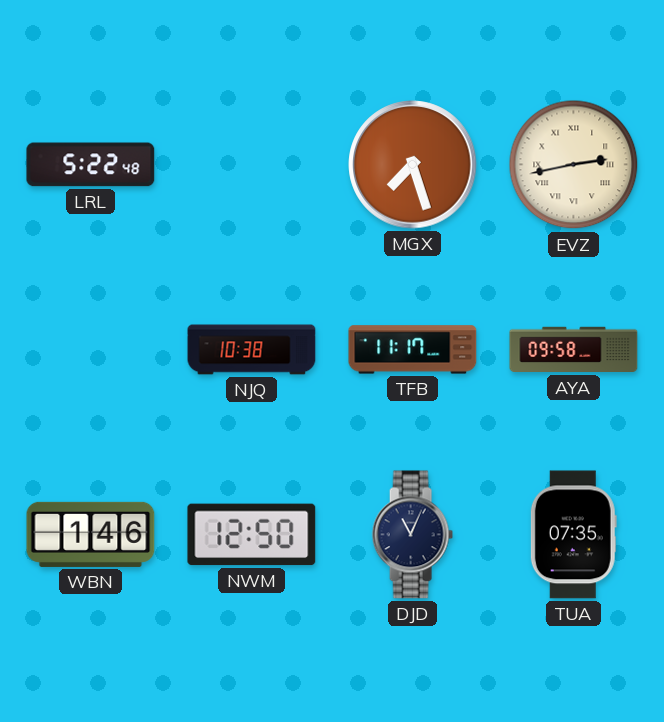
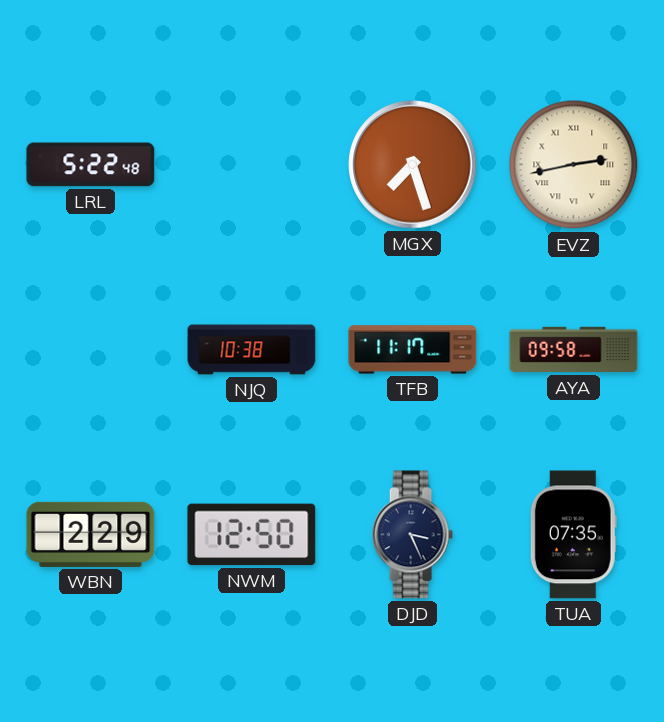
WBN: 1:46 -> 2:29
DJD: 11:04 -> 3:26
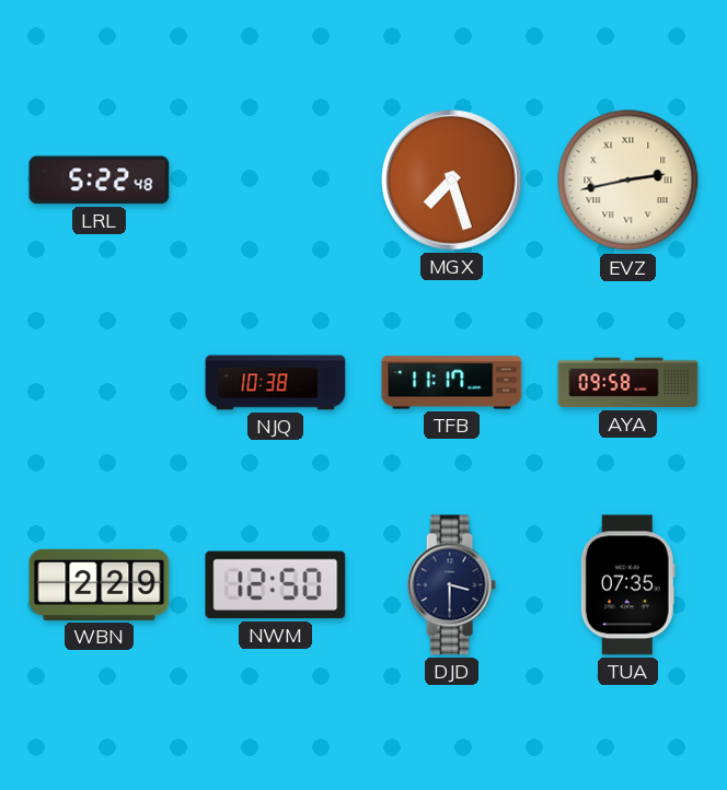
DJD: 3:26 -> 3:30
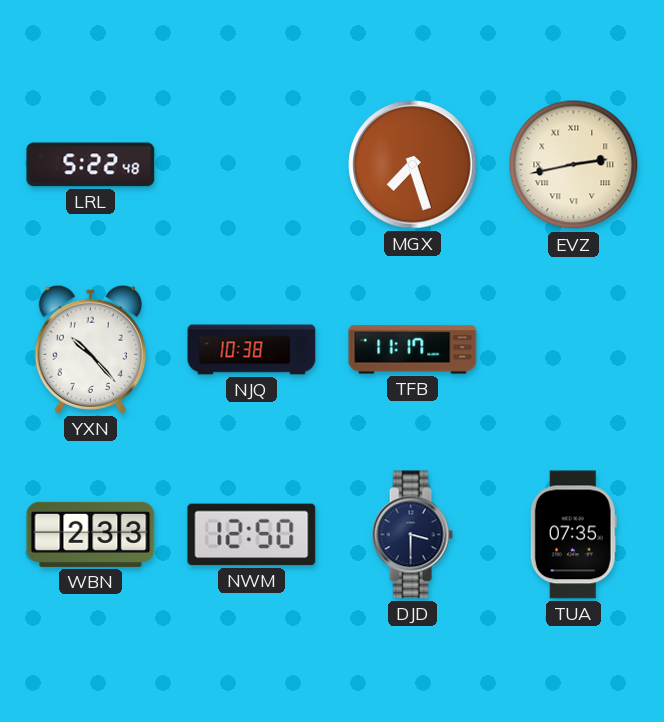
YXN: none -> 10:23
AYA: 09:58 -> none
WBN: 2:29 -> 2:33
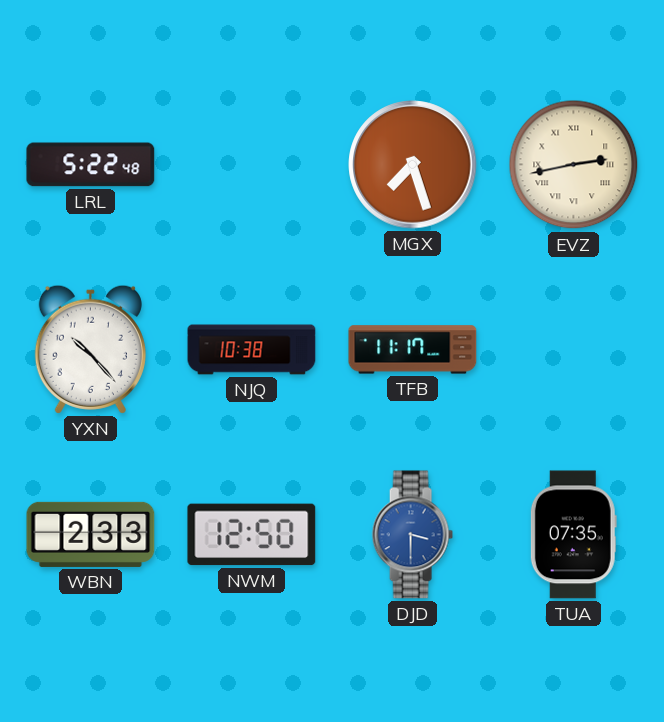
DJD dial: navy -> blue
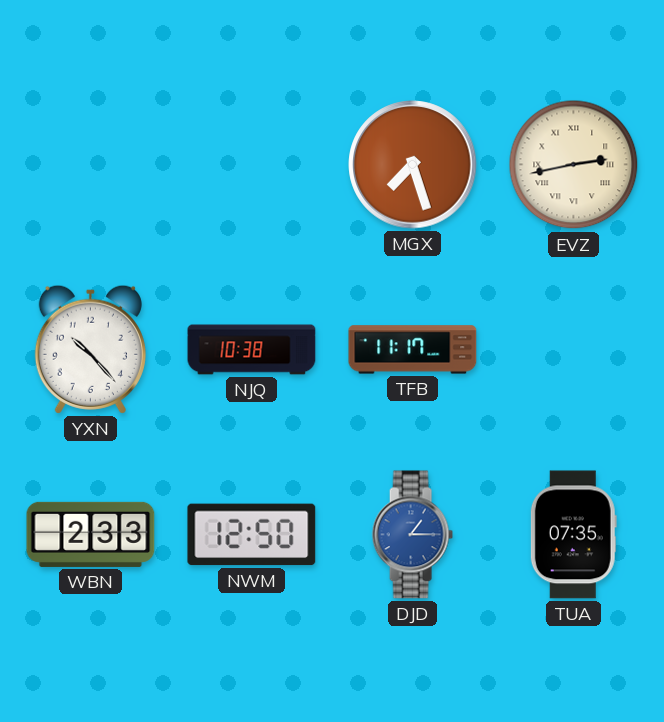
LRL: 5:22 -> none
DJD: 3:30 -> 1:15
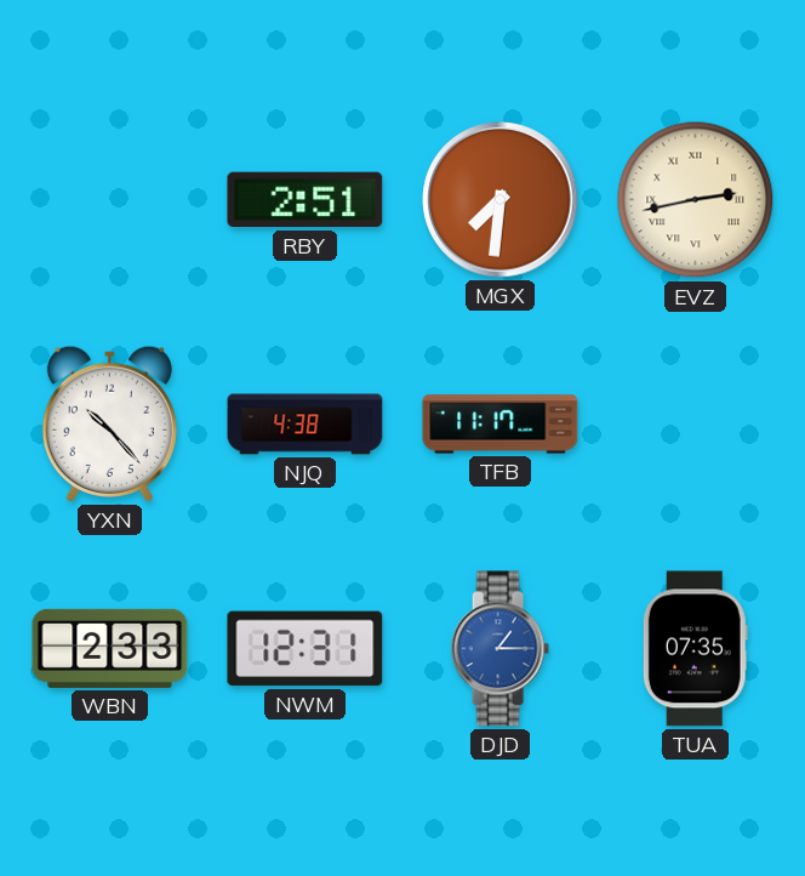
RBY: none -> 2:51
MGX: 7:27 -> 7:31
NJQ: 10:38 -> 4:38
NWM: 12:50 -> 12:31
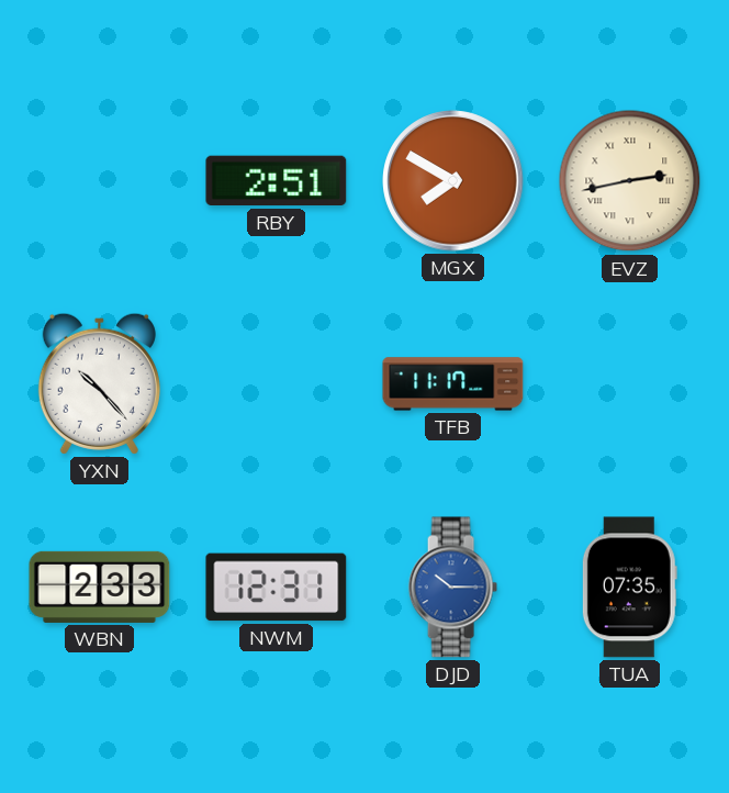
MGX: 7:31 -> 7:50
NJQ: 4:38 -> none
DJD: 1:15 -> 10:15
